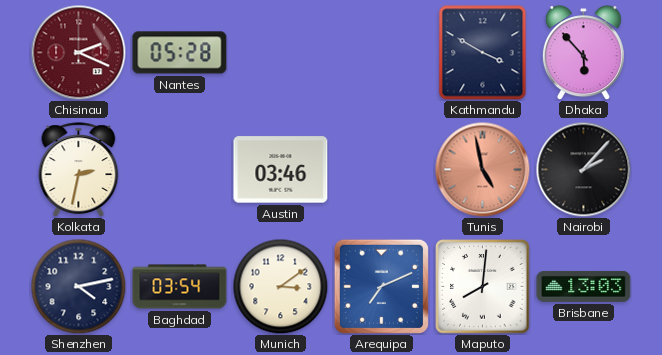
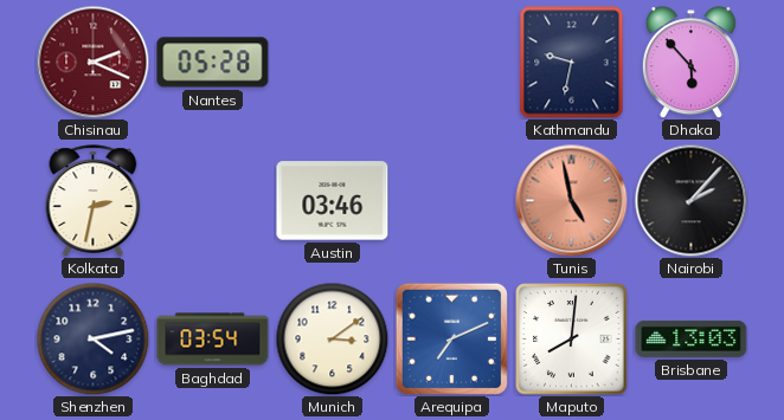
Kathmandu: 3:50 -> 9:32
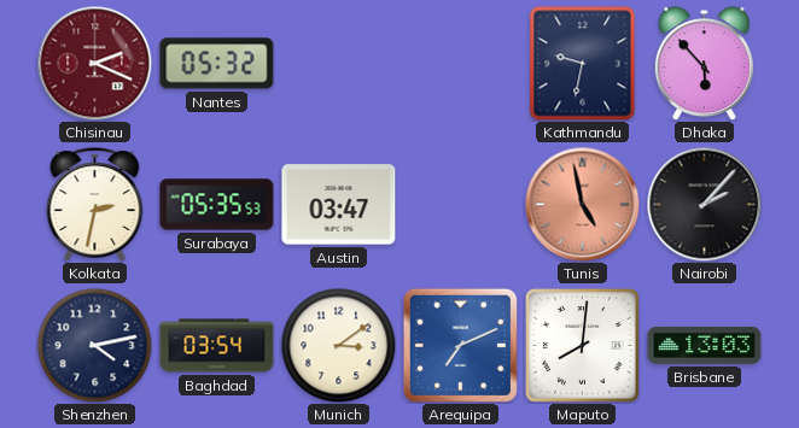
Nantes: 05:28 -> 05:32
Surabaya: none -> 05:35
Austin: 03:46 -> 03:47
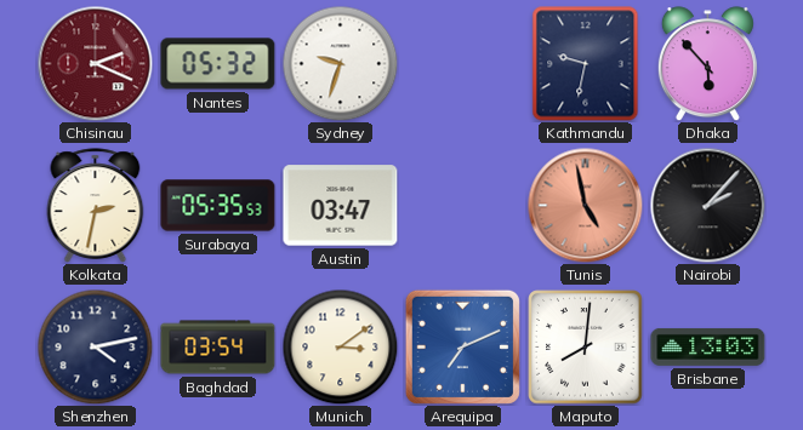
Sydney: none -> 9:33
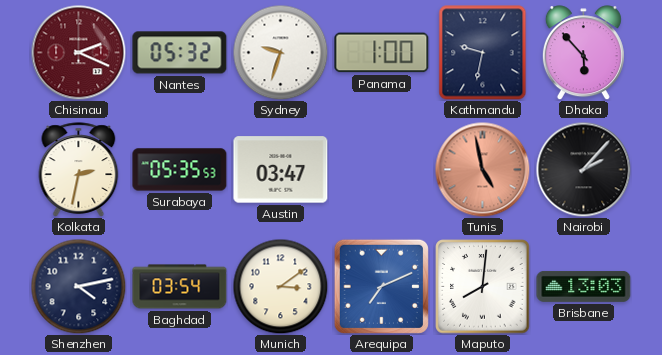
Panama: none -> 1:00
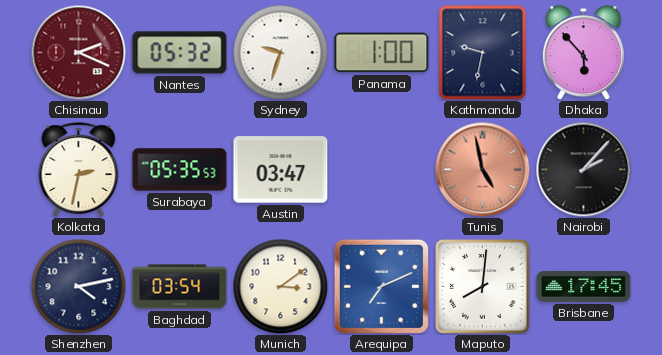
Brisbane: 13:03 -> 17:45
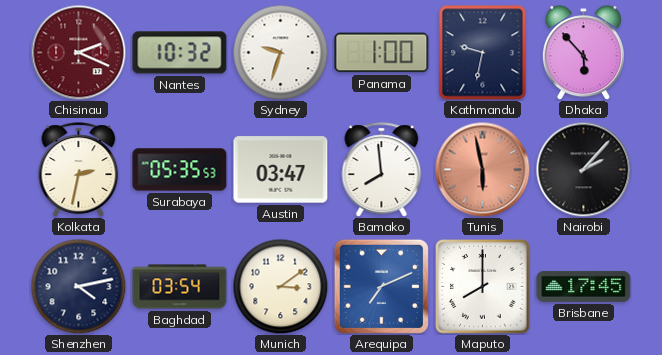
Nantes: 05:32 -> 10:32
Bamako: none -> 7:59
Tunis: 4:58 -> 5:58
Maputo: 8:01 -> 8:00
